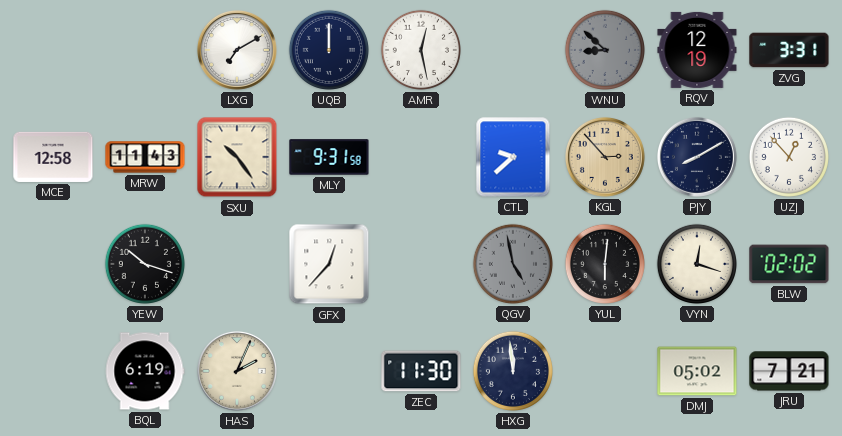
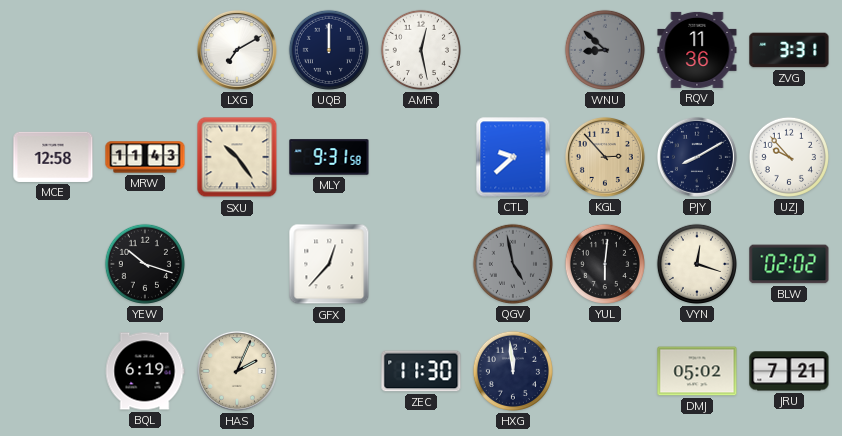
RQV: 12:19 -> 11:36
UZJ: 12:53 -> 9:53
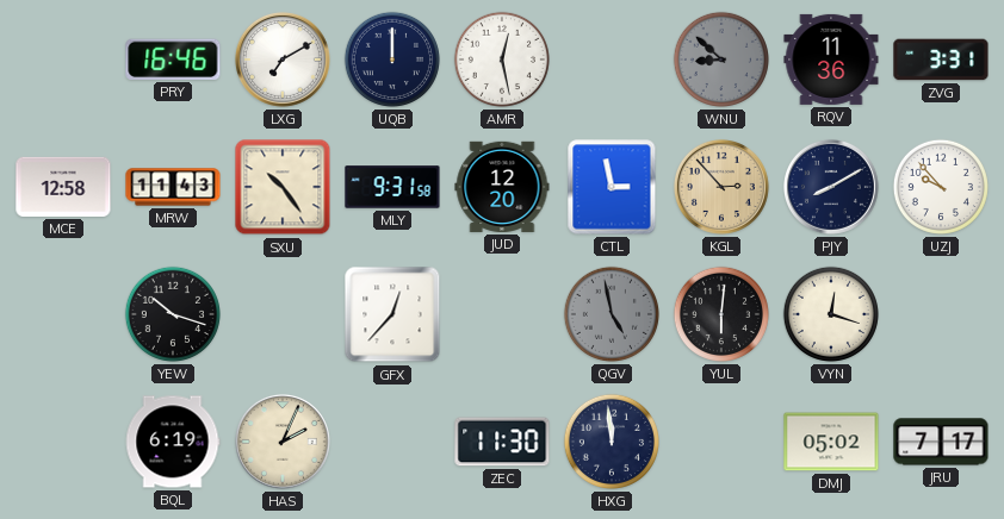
PRY: none -> 16:46
JUD: none -> 12:20
CTL: 9:38 -> 2:58
BLW: 02:02 -> none
JRU: 7:21 -> 7:17
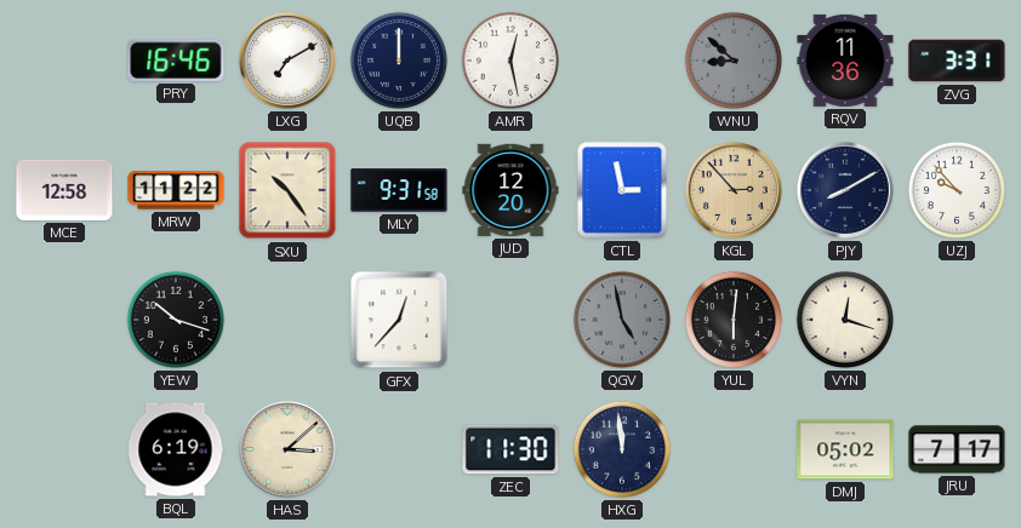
MRW: 11:43 -> 11:22
HAS: 2:04 -> 3:08
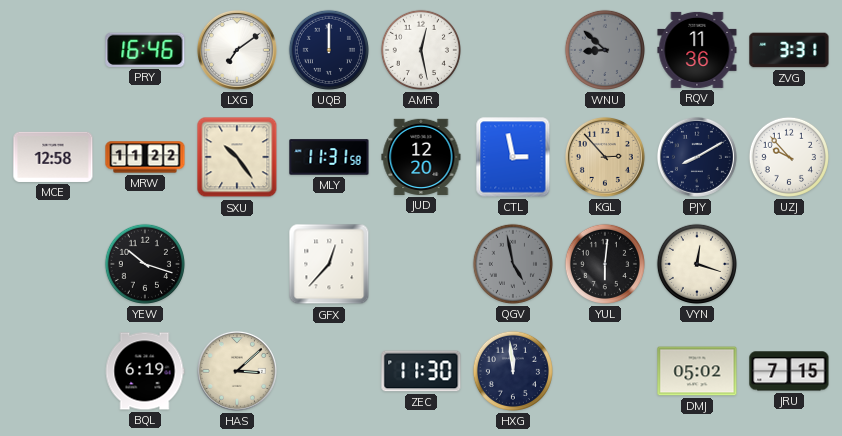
LXG: 7:10 -> 7:09
MLY: 9:31 -> 11:31
JRU: 7:17 -> 7:15
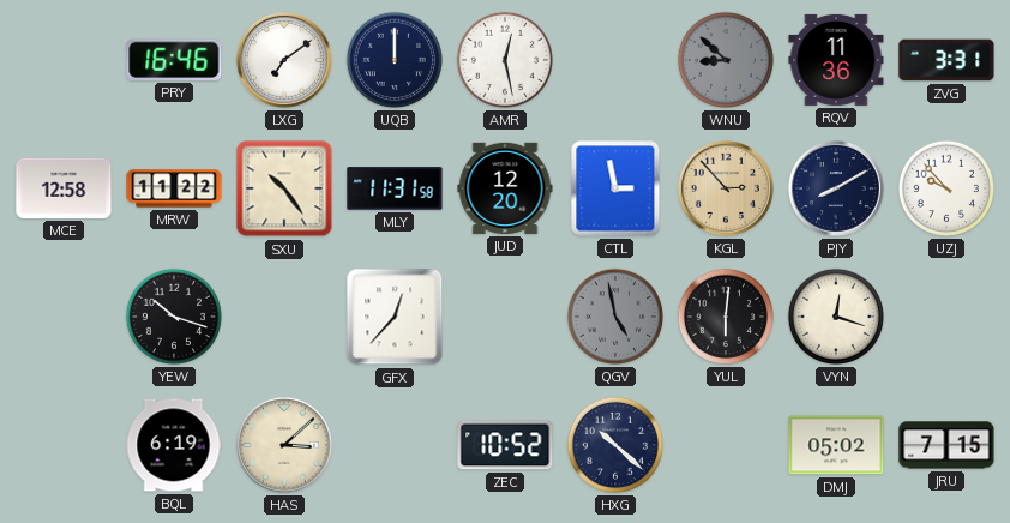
ZEC: 11:30 -> 10:52
HXG: 11:59 -> 10:22
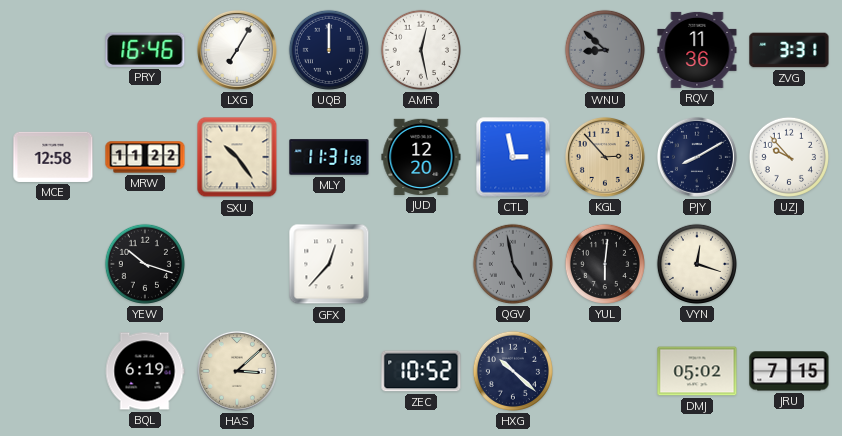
LXG: 7:09 -> 7:05
